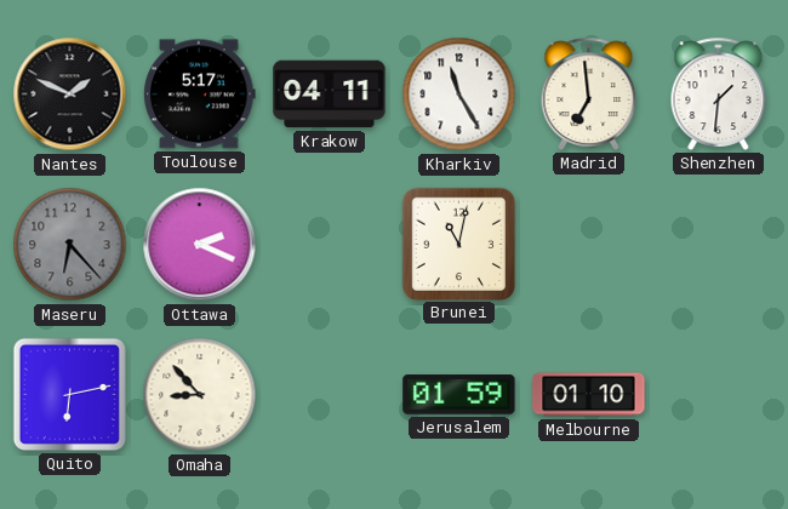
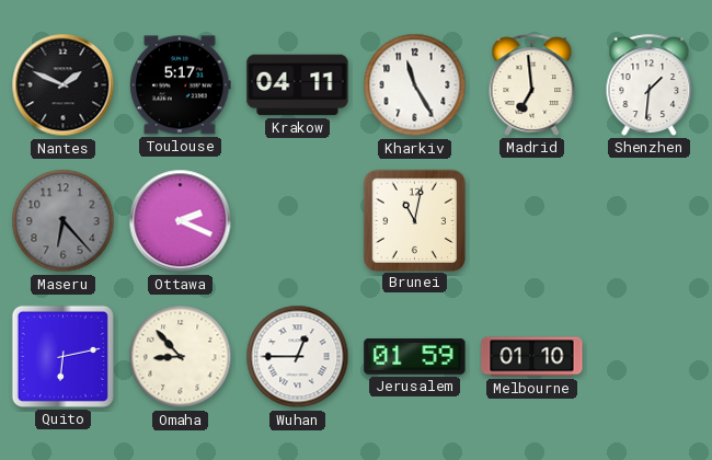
Wuhan: none -> 12:45
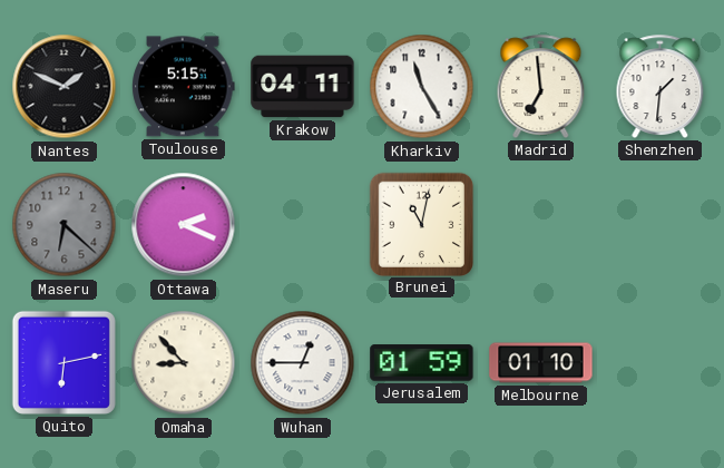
Toulouse: 5:17 -> 5:15
Maseru: 6:23 -> 6:22
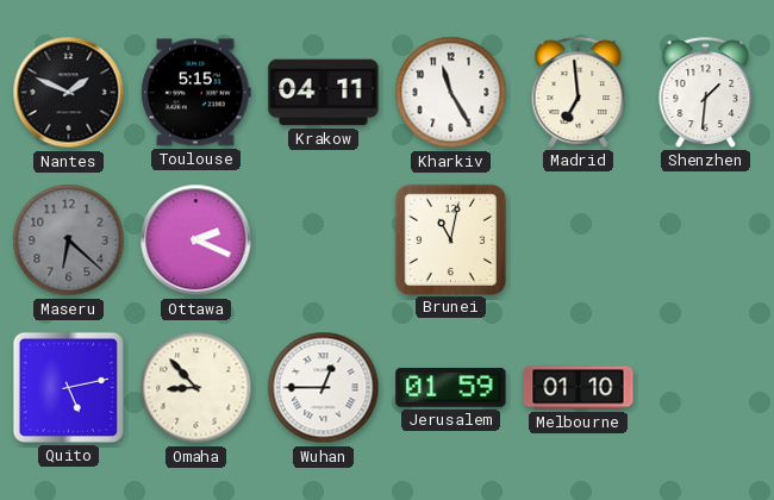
Quito: 6:13 -> 5:13
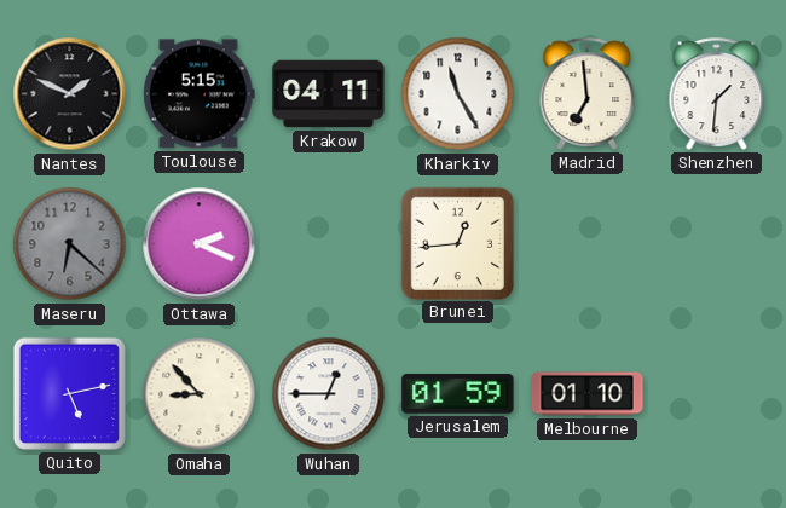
Brunei: 11:02 -> 12:44
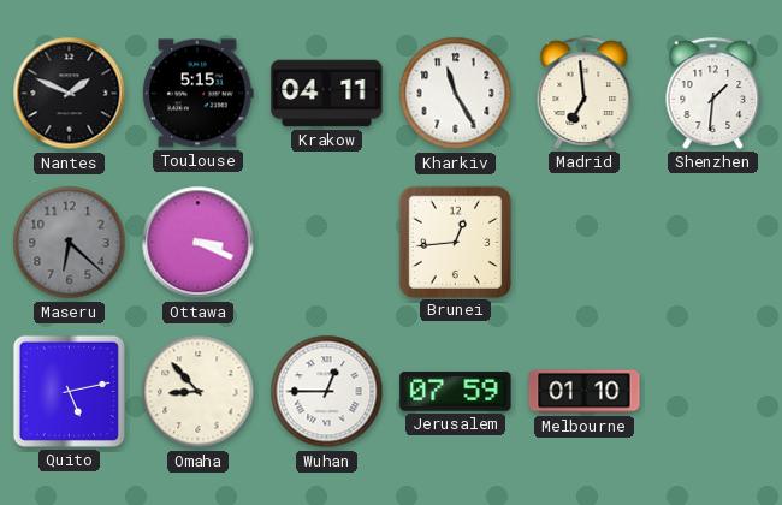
Ottawa: 2:19 -> 3:19
Jerusalem: 01:59 -> 07:59
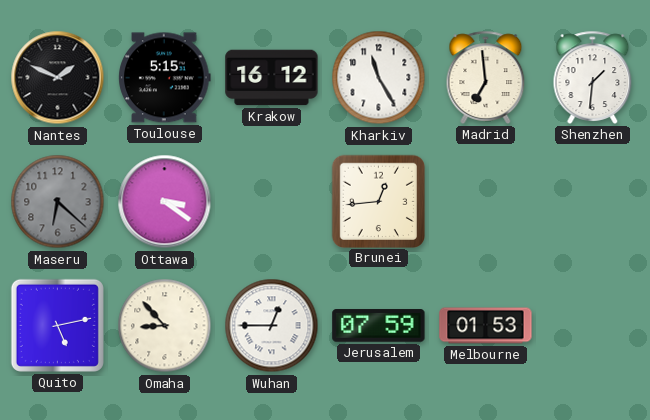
Krakow: 04:11 -> 16:12
Ottawa: 3:19 -> 3:21
Melbourne: 01:10 -> 01:53
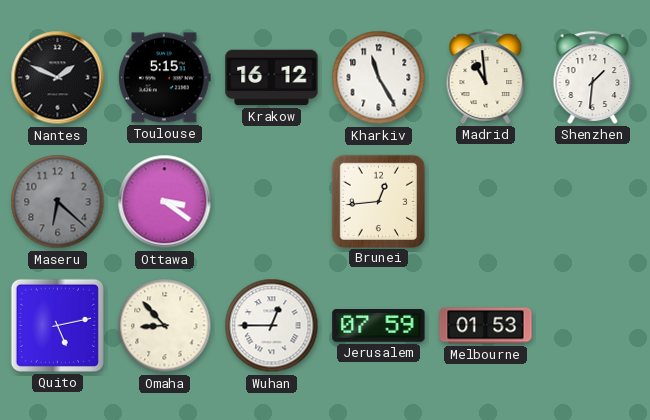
Madrid: 6:59 -> 10:59
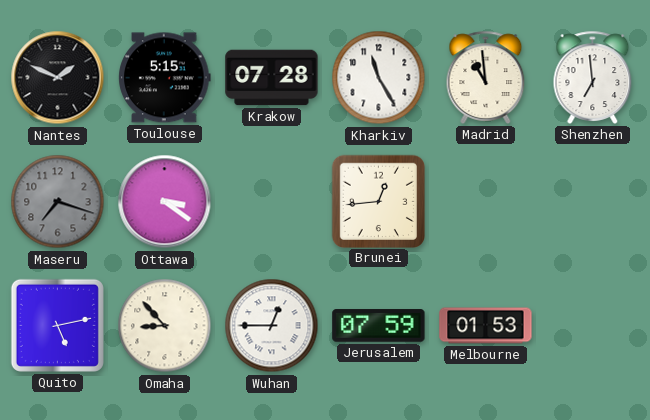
Krakow: 16:12 -> 07:28
Shenzhen: 1:31 -> 6:59
Maseru: 6:22 -> 7:18
